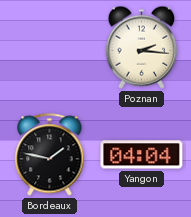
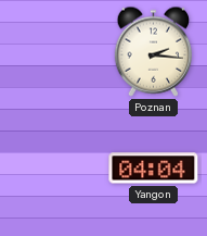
Bordeaux: 1:47 -> none
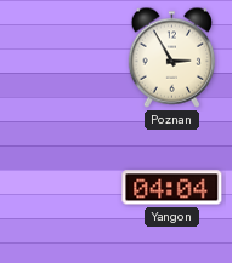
Poznan: 2:16 -> 2:55
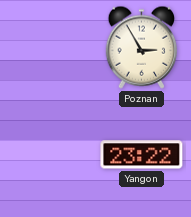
Yangon: 04:04 -> 23:22
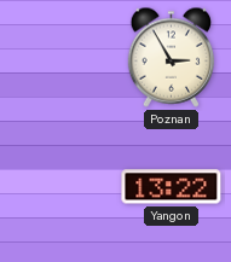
Yangon: 23:22 -> 13:22
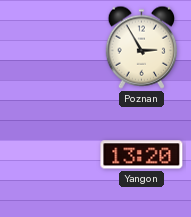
Yangon: 13:22 -> 13:20
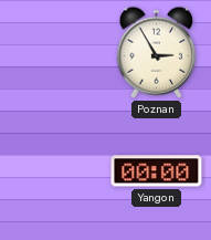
Yangon: 13:20 -> 00:00
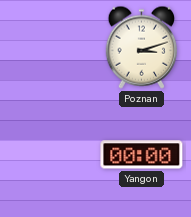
Poznan: 2:55 -> 3:12
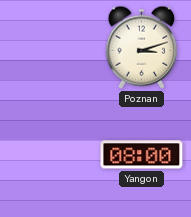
Yangon: 00:00 -> 08:00
